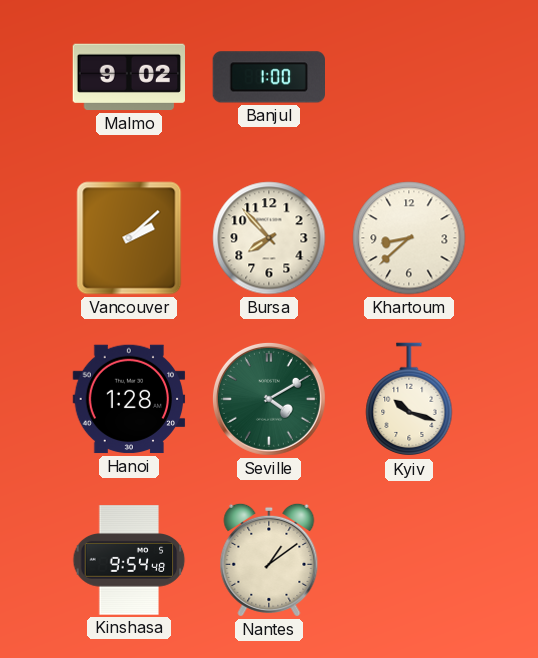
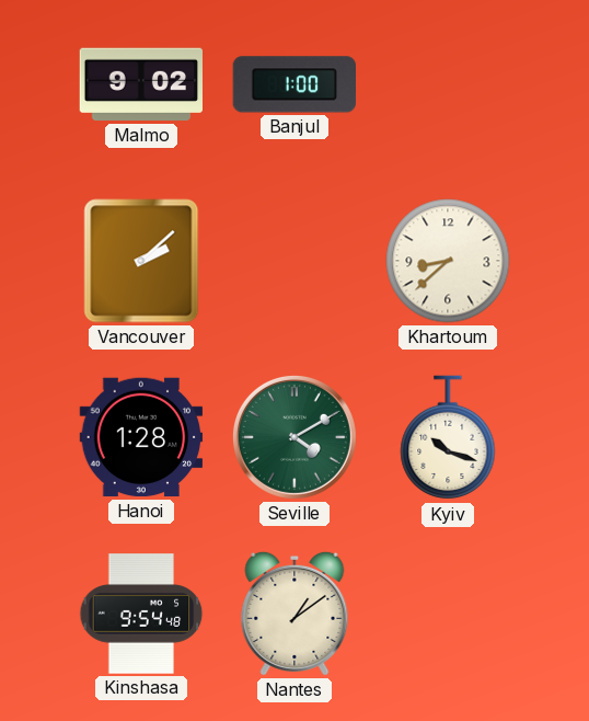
Bursa: 7:53 -> none
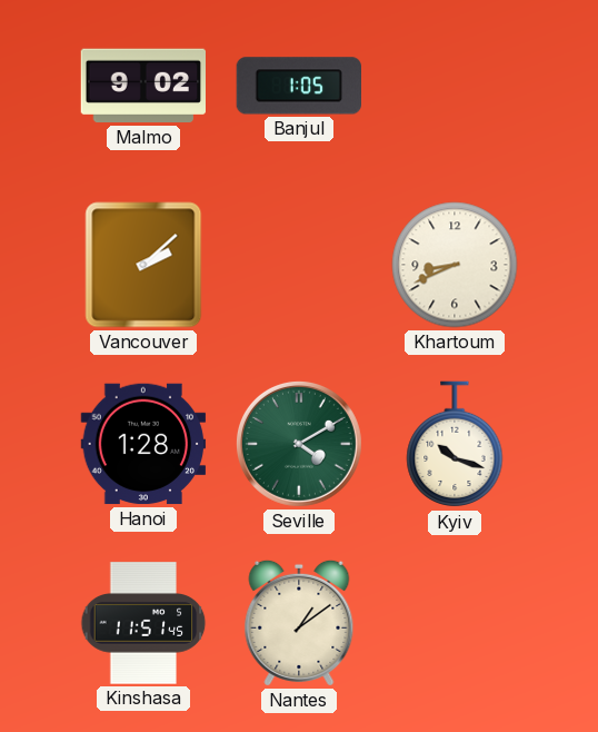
Banjul: 1:00 -> 1:05
Khartoum: 8:38 -> 8:41
Kinshasa: 9:54 -> 11:51
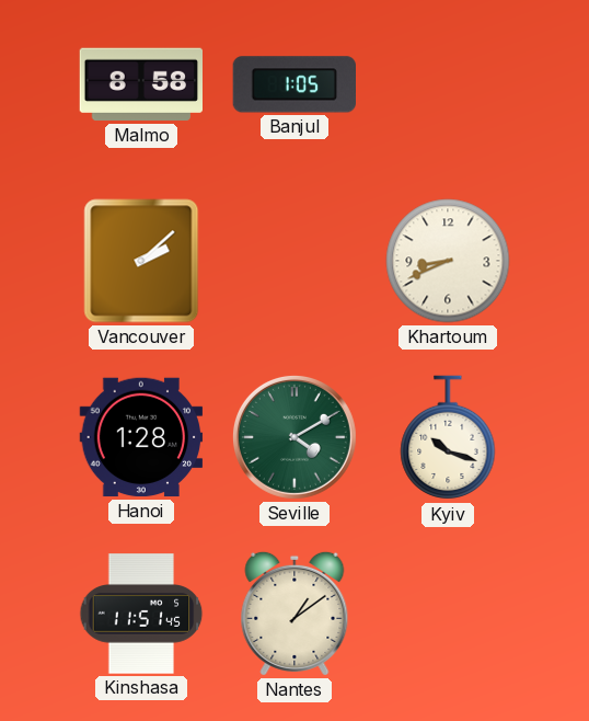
Malmo: 9:02 -> 8:58
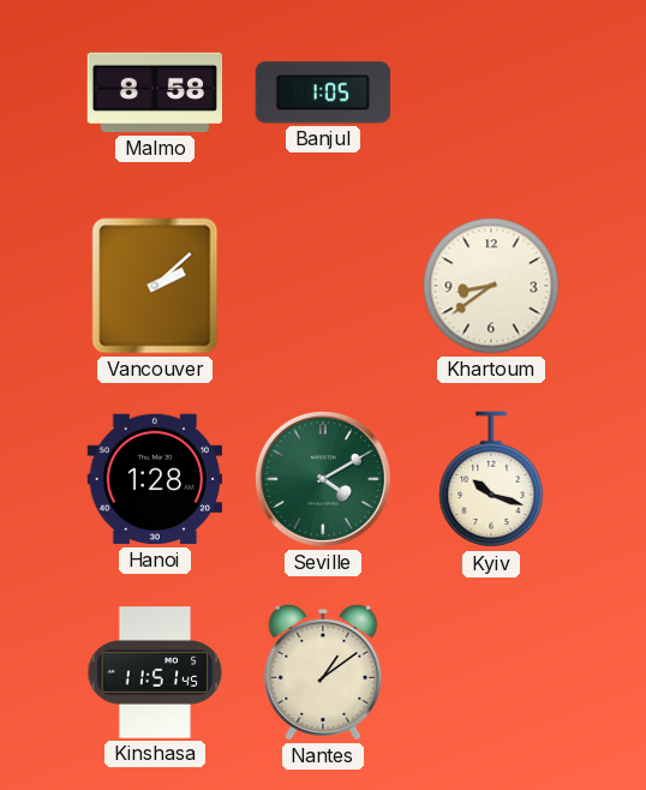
Khartoum: 8:41 -> 8:39
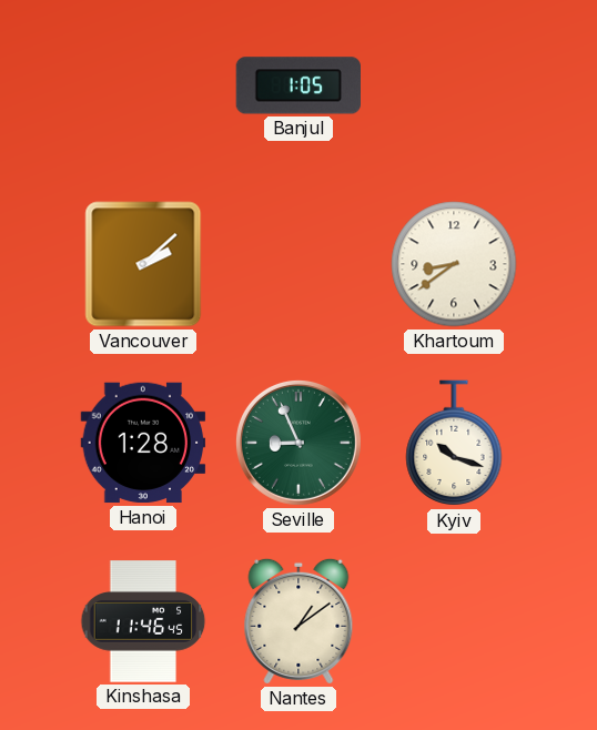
Malmo: 8:58 -> none
Seville: 4:10 -> 8:56
Kinshasa: 11:51 -> 11:46
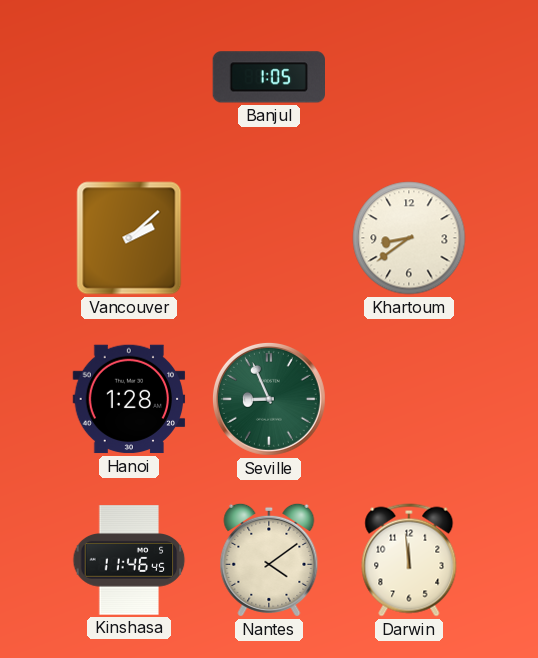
Kyiv: 10:18 -> none
Nantes: 1:09 -> 4:09
Darwin: none -> 11:59
